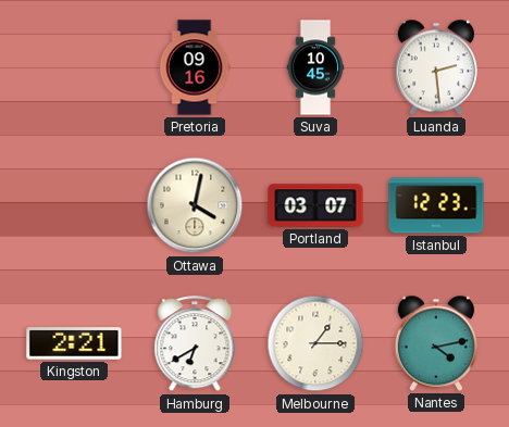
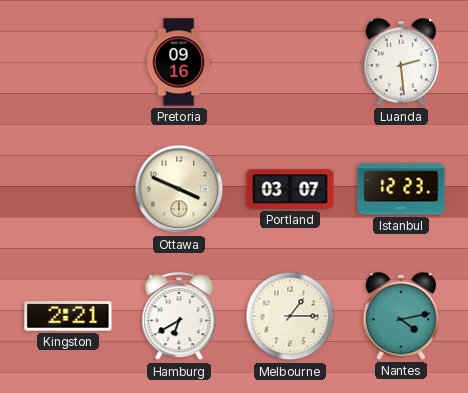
Suva: 10:45 -> none
Ottawa: 4:02 -> 3:49
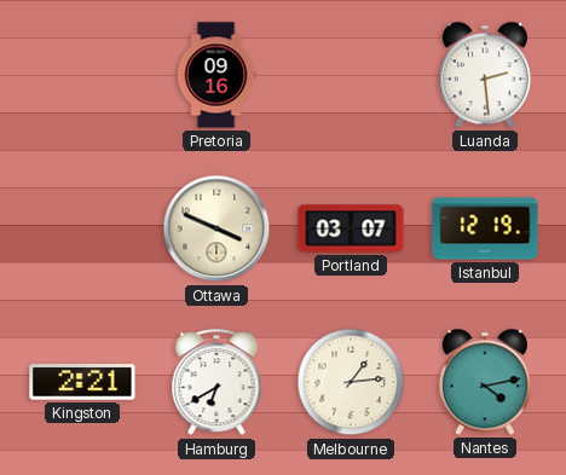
Istanbul: 12:23 -> 12:19
Melbourne: 1:15 -> 1:14
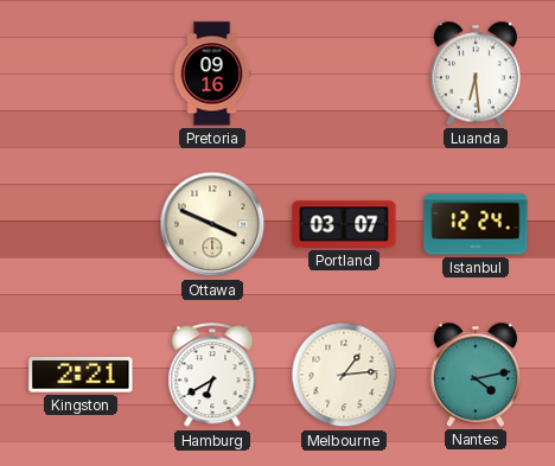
Luanda: 2:29 -> 6:29
Istanbul: 12:19 -> 12:24
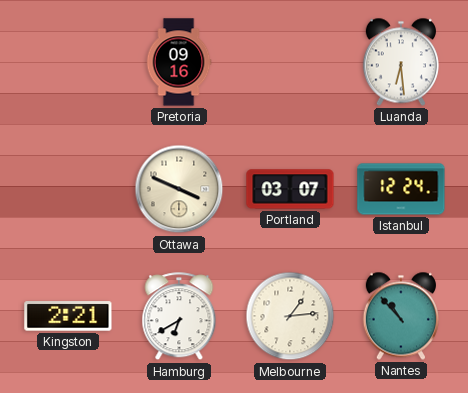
Nantes: 4:13 -> 10:53
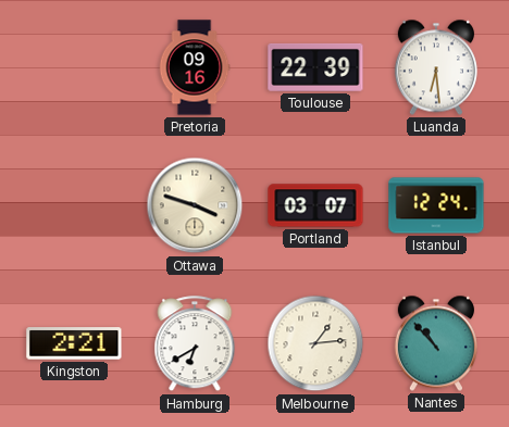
Toulouse: none -> 22:39
Ottawa: 3:49 -> 3:48
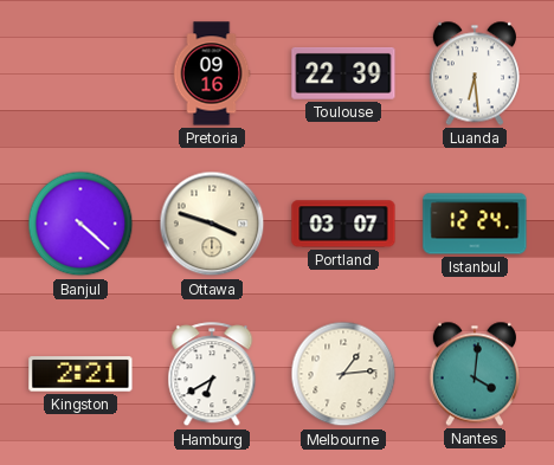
Banjul: none -> 4:22
Nantes: 10:53 -> 4:01
